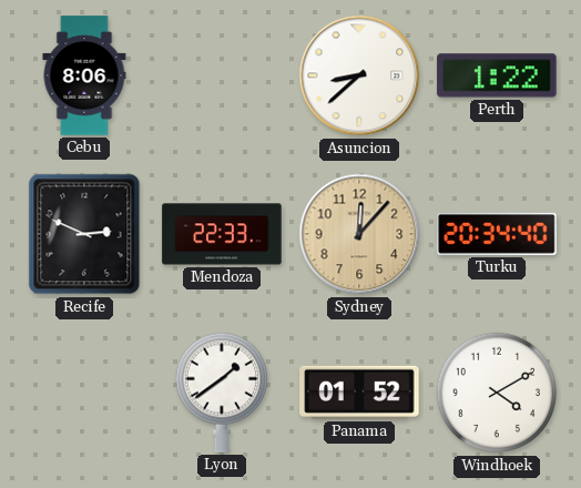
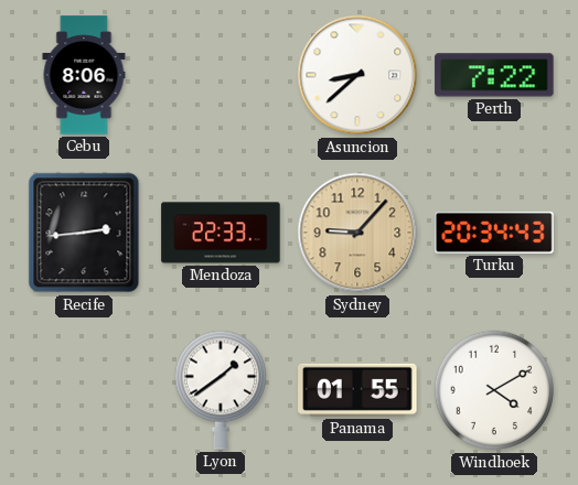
Perth: 1:22 -> 7:22
Recife: 2:49 -> 2:44
Sydney: 12:07 -> 9:07
Turku: 20:34:40 -> 20:34:43
Panama: 01:52 -> 01:55
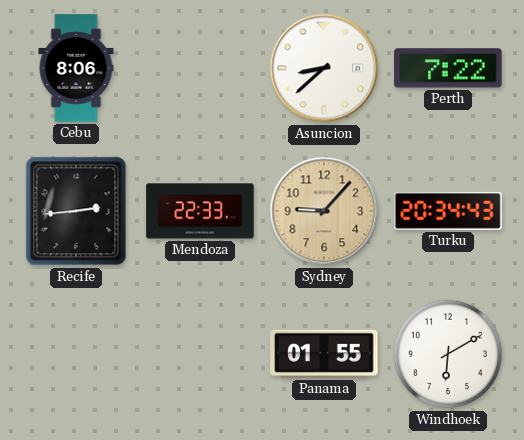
Lyon: 1:39 -> none
Windhoek: 4:10 -> 6:10
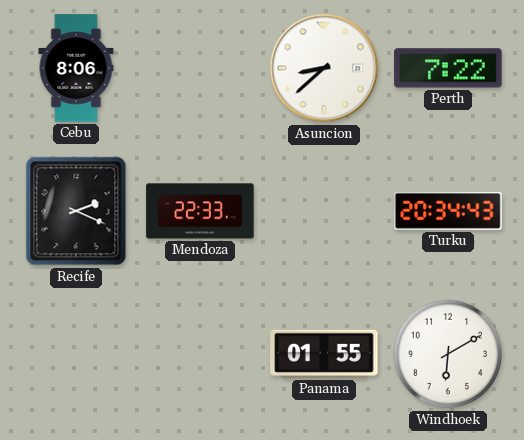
Recife: 2:44 -> 2:19
Sydney: 9:07 -> none
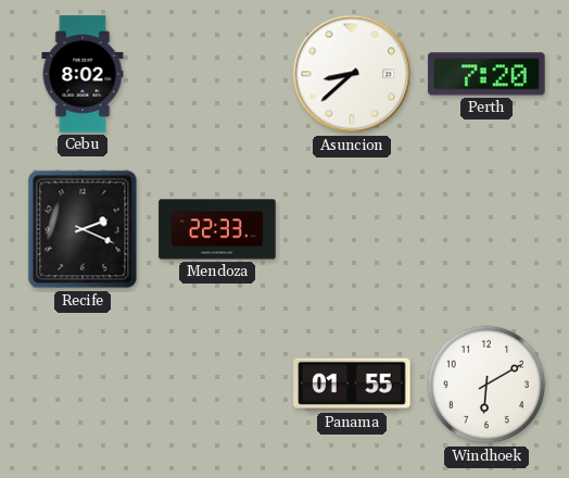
Cebu: 8:06 -> 8:02
Perth: 7:22 -> 7:20
Turku: 20:34 -> none
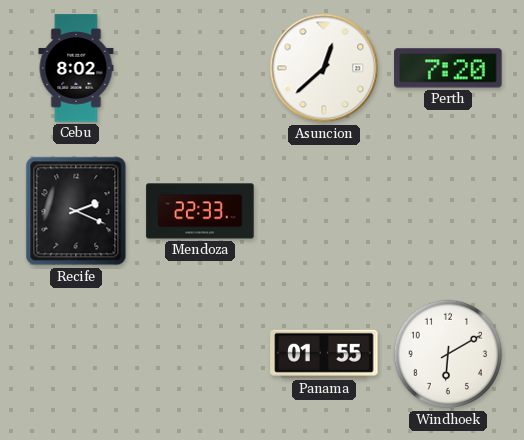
Asuncion: 8:38 -> 12:38
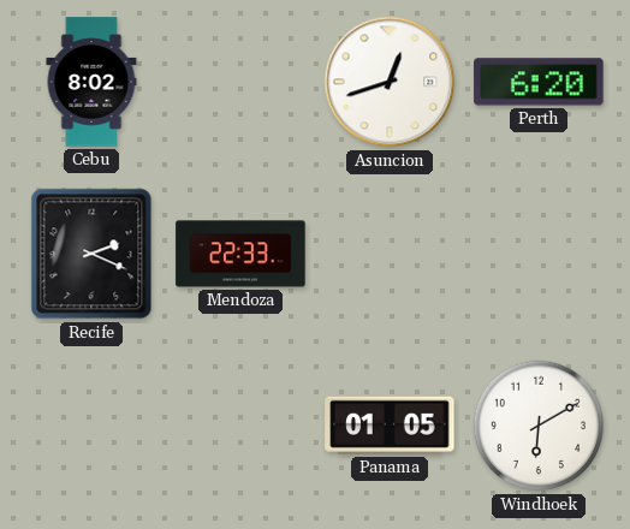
Asuncion: 12:38 -> 12:42
Perth: 7:20 -> 6:20
Panama: 01:55 -> 01:05
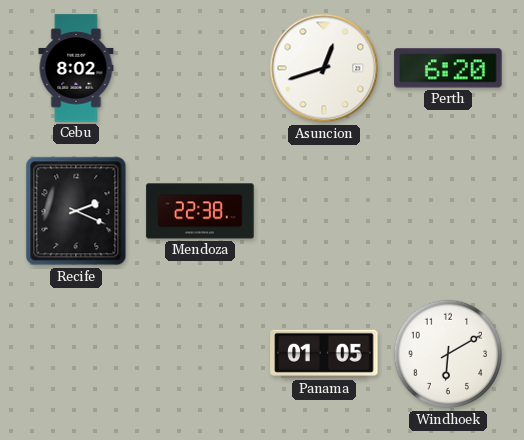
Mendoza: 22:33 -> 22:38
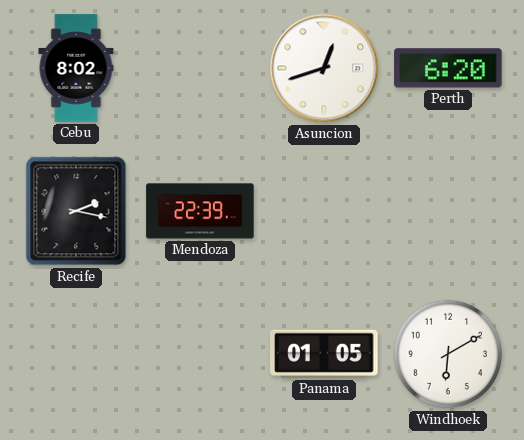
Recife: 2:19 -> 2:17
Mendoza: 22:38 -> 22:39
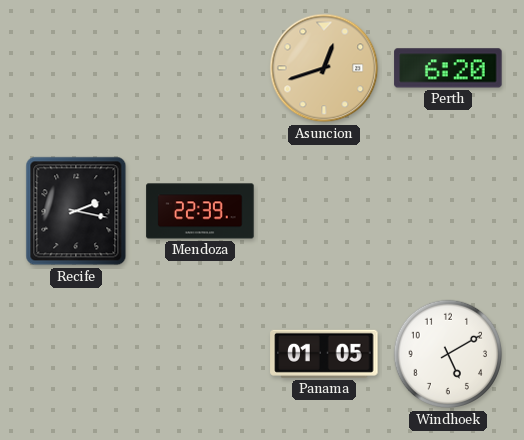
Cebu: 8:02 -> none
Asuncion dial: white -> champagne
Windhoek: 6:10 -> 5:10
